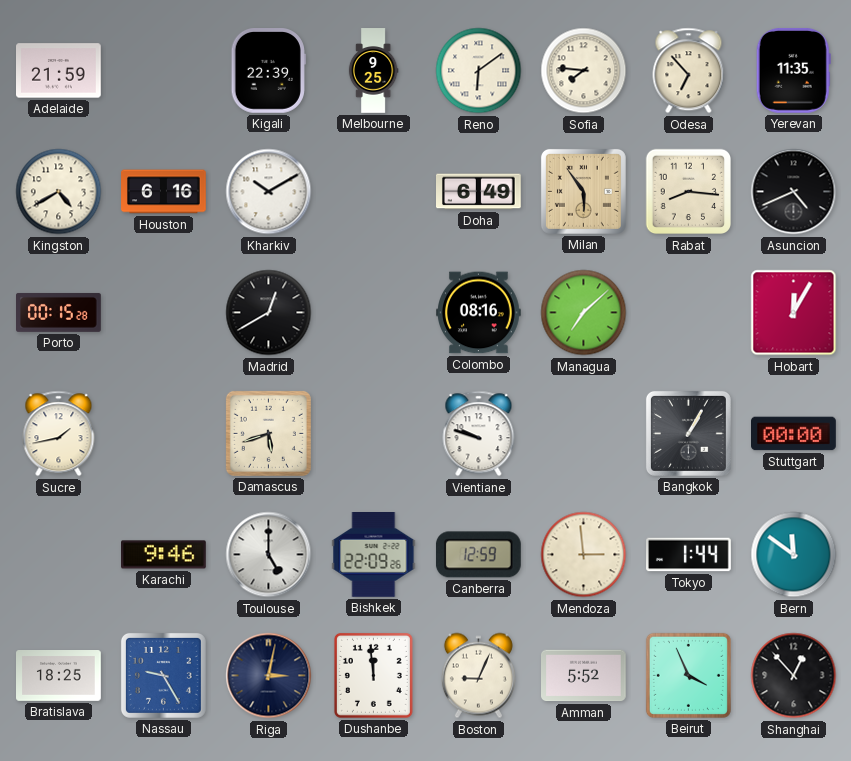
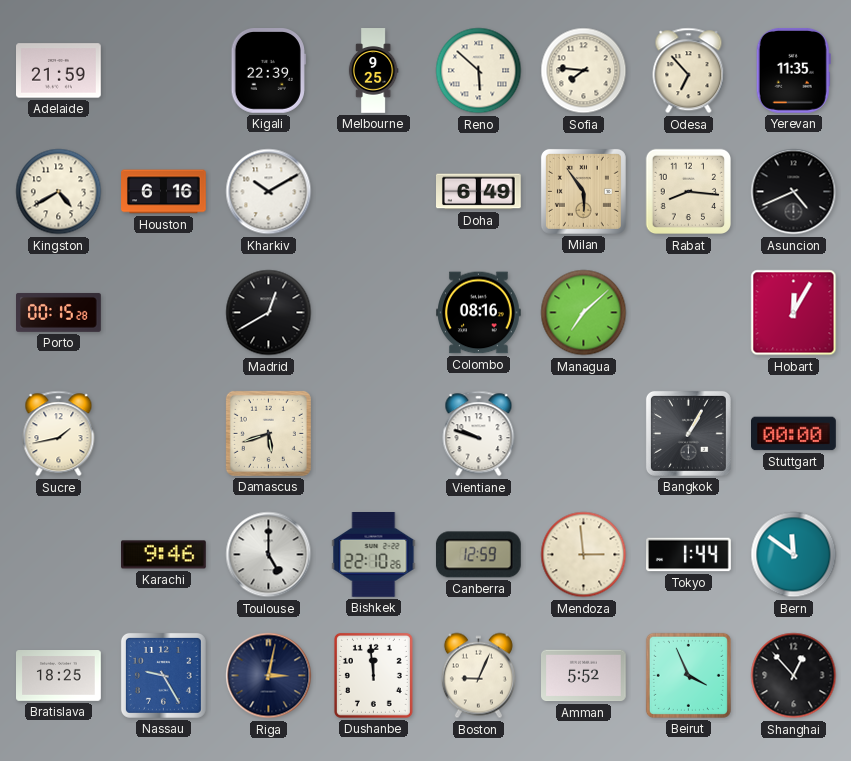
Reno: 6:09 -> 5:52
Bishkek: 22:09 -> 22:10
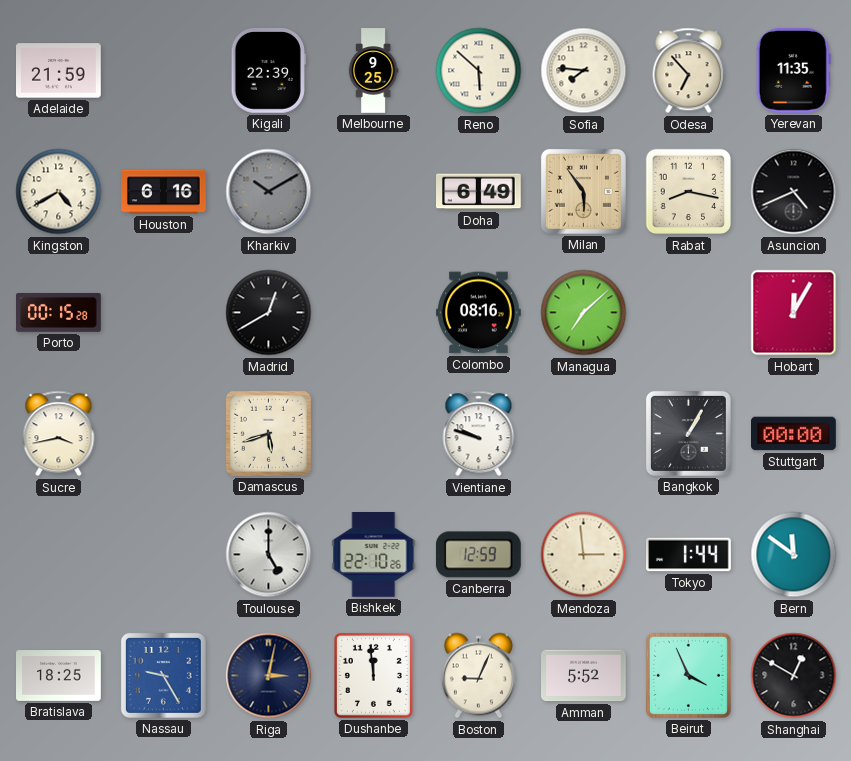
Kharkiv dial: white -> grey
Rabat: 8:16 -> 8:17
Sucre: 1:43 -> 3:43
Karachi: 9:46 -> none
Shanghai: 12:53 -> 12:50
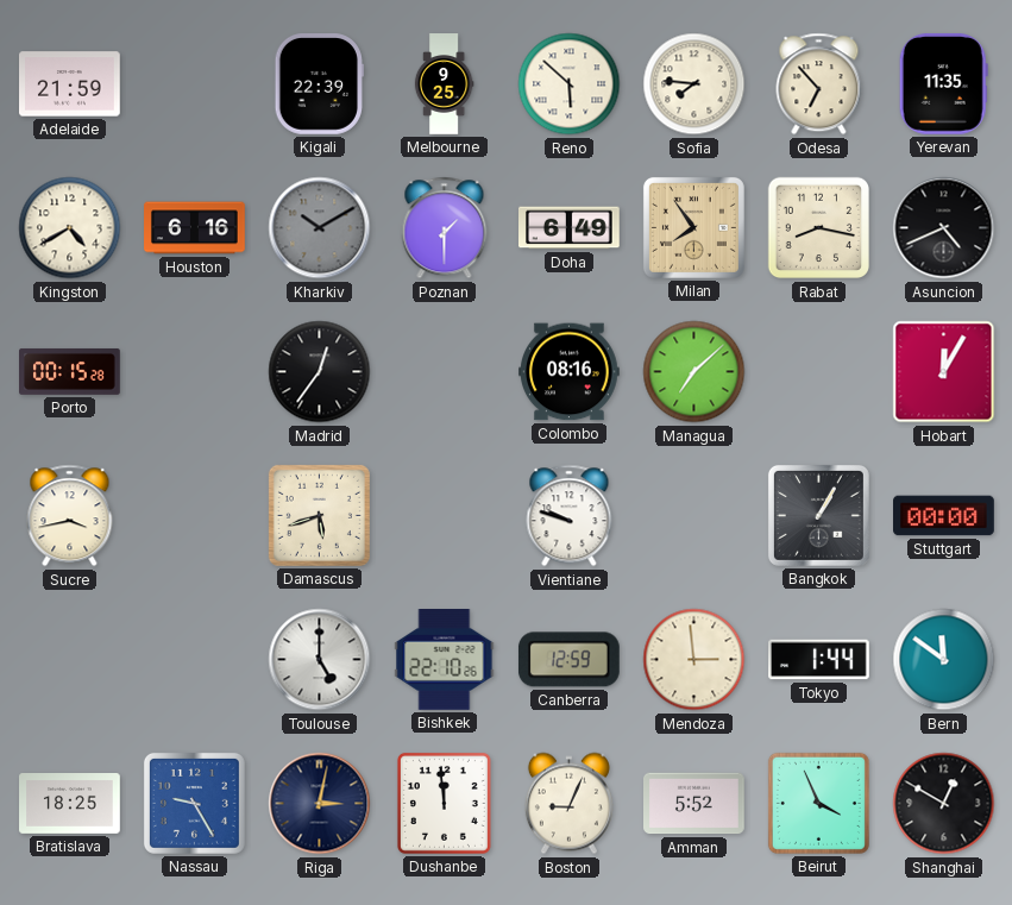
Poznan: none -> 1:30
Milan: 5:54 -> 7:54
Madrid: 12:40 -> 12:36
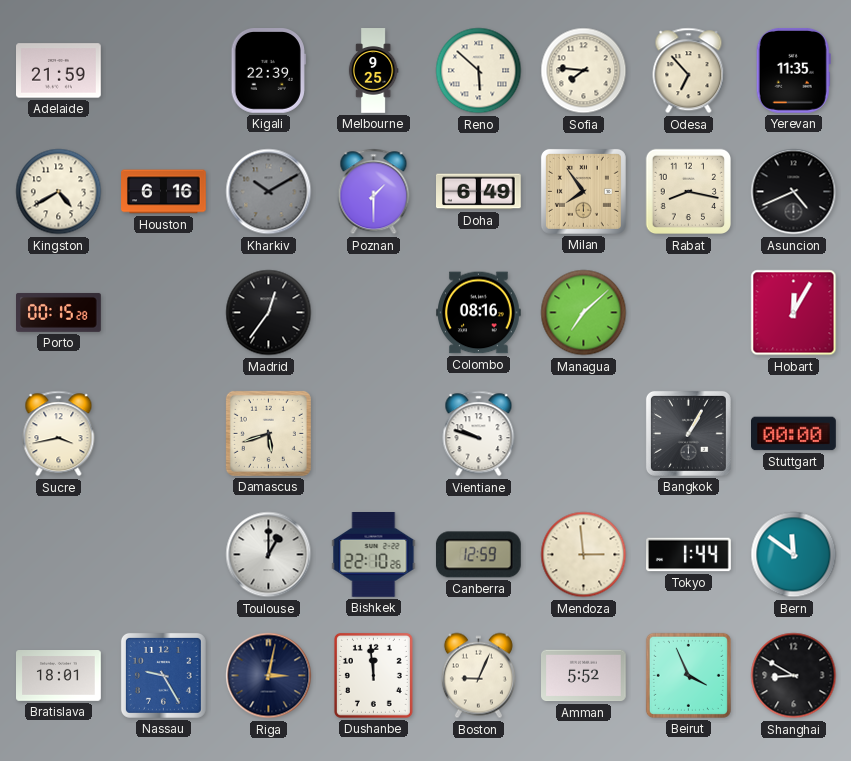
Toulouse: 5:00 -> 1:00
Bratislava: 18:25 -> 18:01
Shanghai: 12:50 -> 8:50
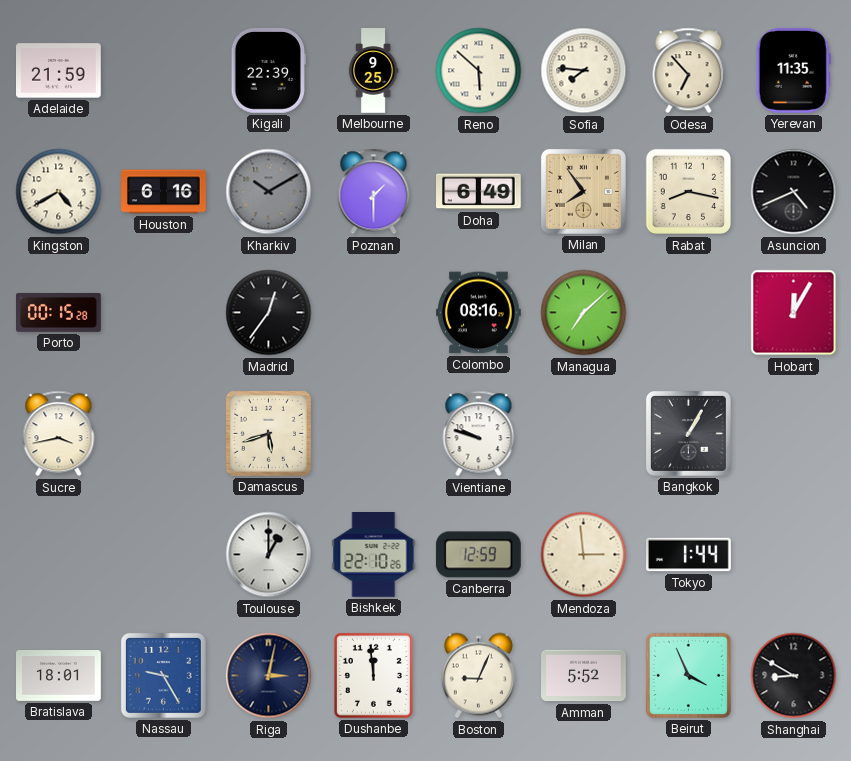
Stuttgart: 00:00 -> none
Bern: 11:51 -> none
